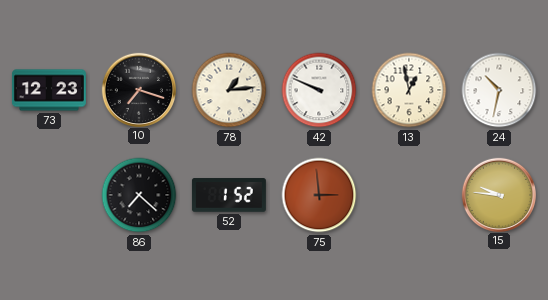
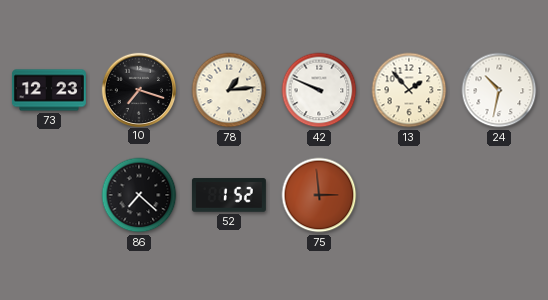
13: 12:58 -> 1:53
15: 9:46 -> none
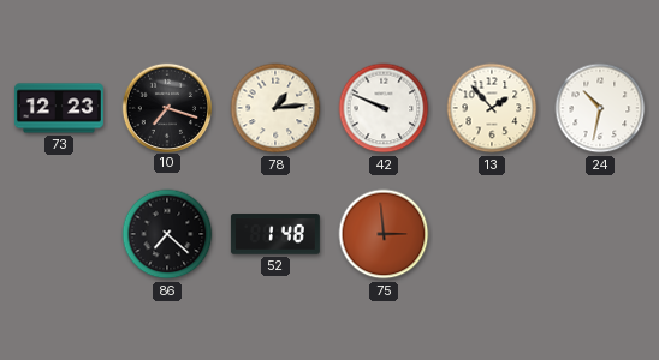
52: 1:52 -> 1:48
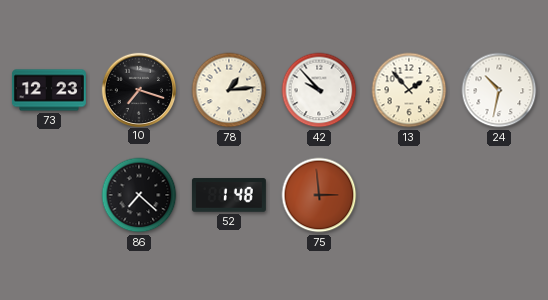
42: 9:49 -> 9:53
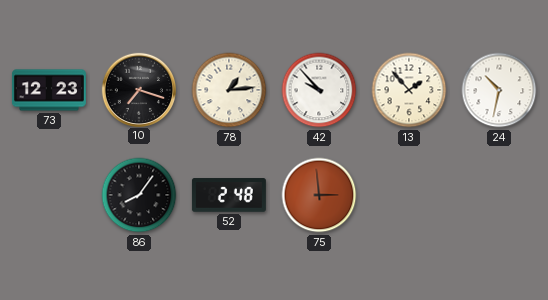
86: 7:22 -> 8:06
52: 1:48 -> 2:48
